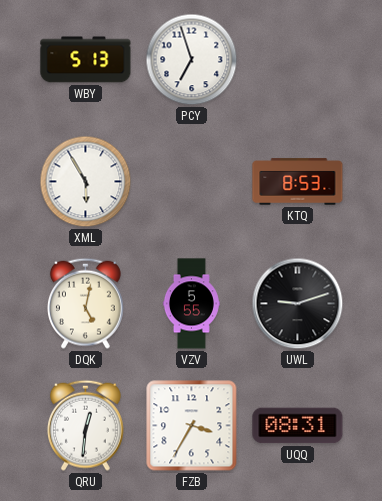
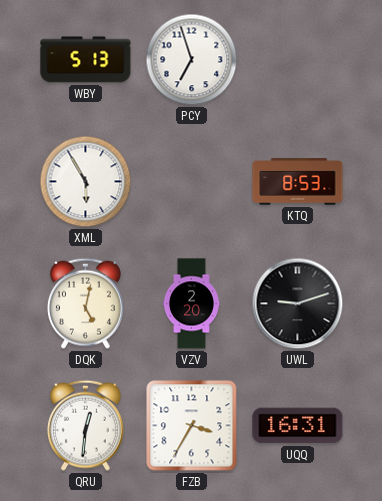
VZV: 5:55 -> 2:20
UQQ: 08:31 -> 16:31
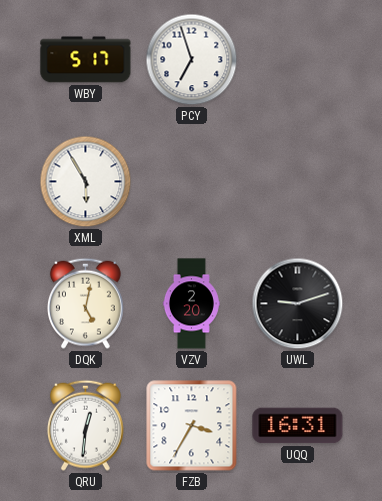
WBY: 5:13 -> 5:17
KTQ: 8:53 -> none
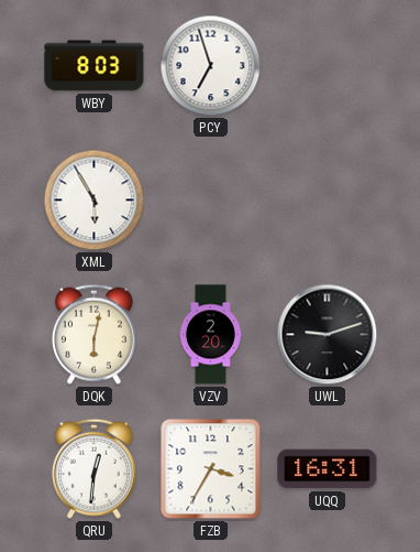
WBY: 5:17 -> 8:03
DQK: 5:02 -> 6:02
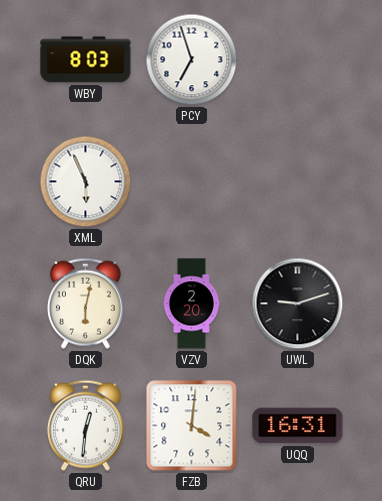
XML: 5:55 -> 5:56
FZB: 3:35 -> 4:01
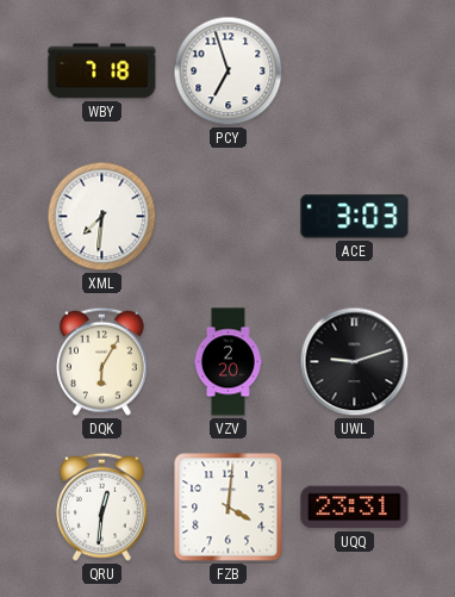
WBY: 8:03 -> 7:18
XML: 5:56 -> 7:31
ACE: none -> 3:03
DQK: 6:02 -> 6:05
UQQ: 16:31 -> 23:31
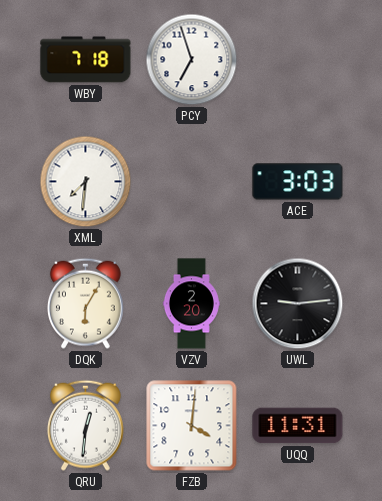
UWL: 9:12 -> 9:14
UQQ: 23:31 -> 11:31
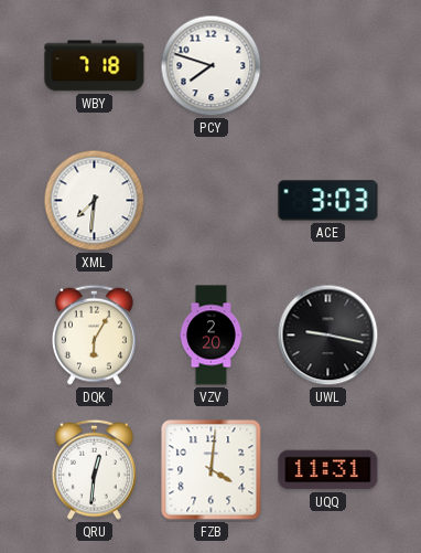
PCY: 6:57 -> 7:48
UWL: 9:14 -> 9:17
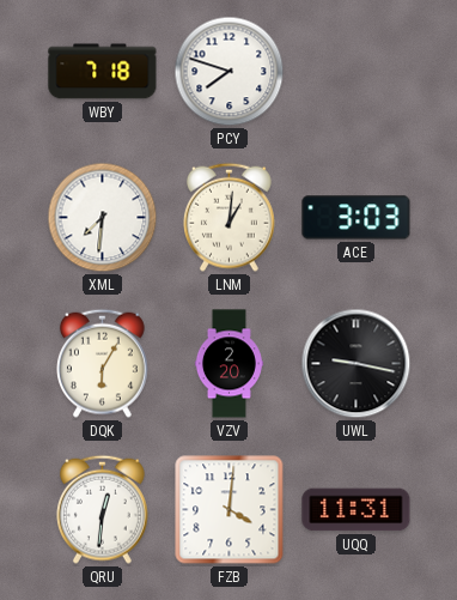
LNM: none -> 1:01
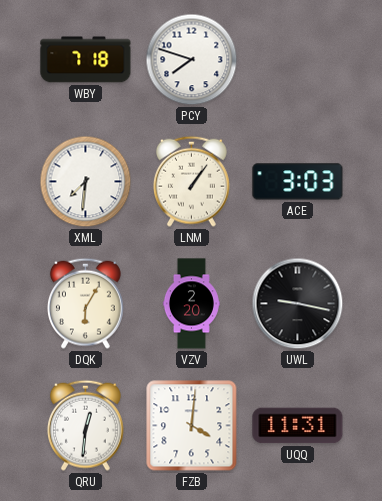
LNM: 1:01 -> 1:06
